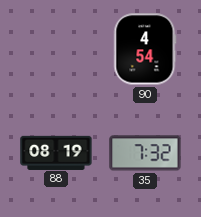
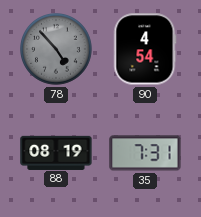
78: none -> 4:53
35: 7:32 -> 7:31
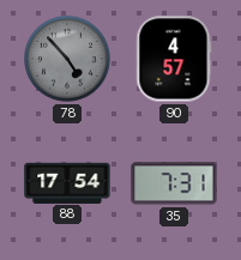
90: 4:54 -> 4:57
88: 08:19 -> 17:54
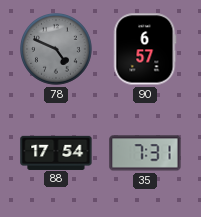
78: 4:53 -> 4:49
90: 4:57 -> 6:57
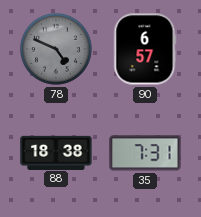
88: 17:54 -> 18:38
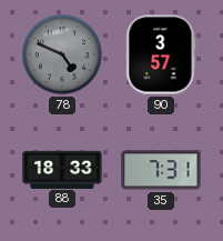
90: 6:57 -> 3:57
88: 18:38 -> 18:33
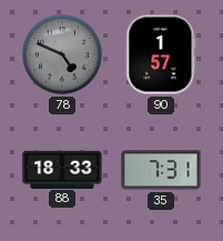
90: 3:57 -> 1:57
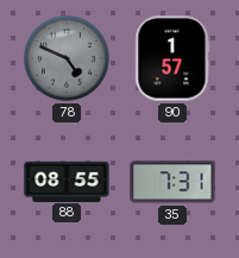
88: 18:33 -> 08:55
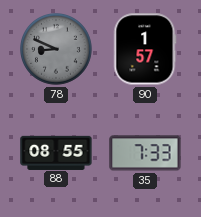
78: 4:49 -> 8:49
35: 7:31 -> 7:33
